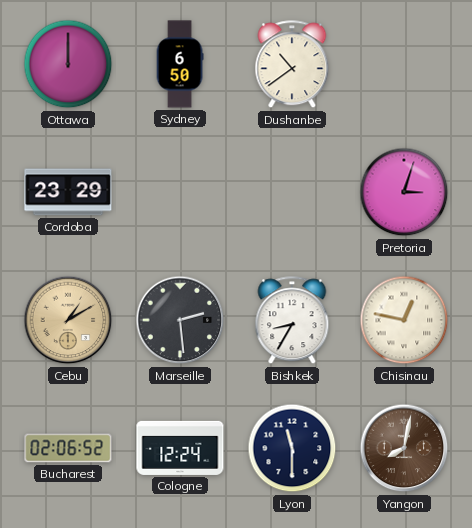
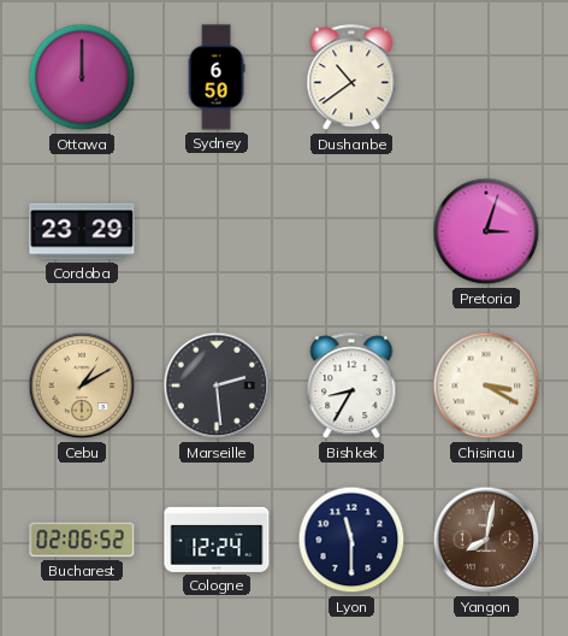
Chisinau: 12:47 -> 3:20
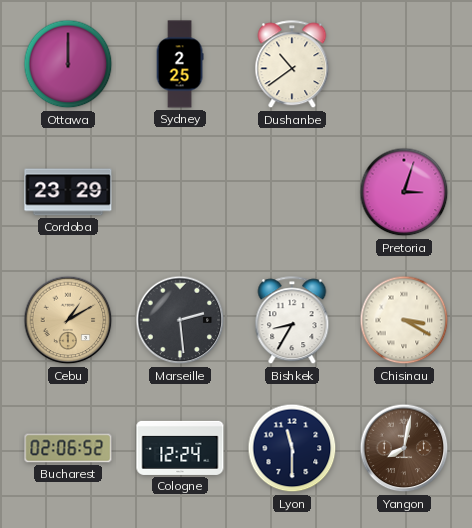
Sydney: 6:50 -> 2:25
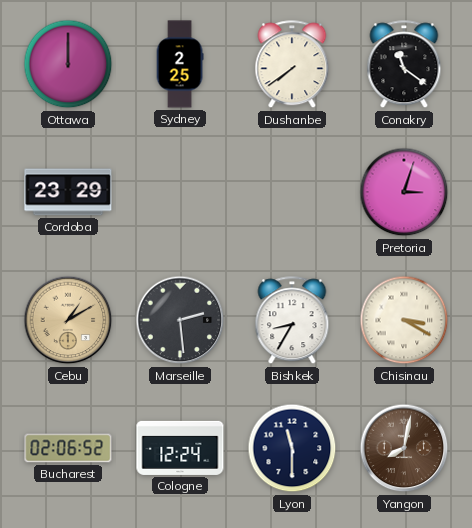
Dushanbe: 10:39 -> 7:39
Conakry: none -> 11:21
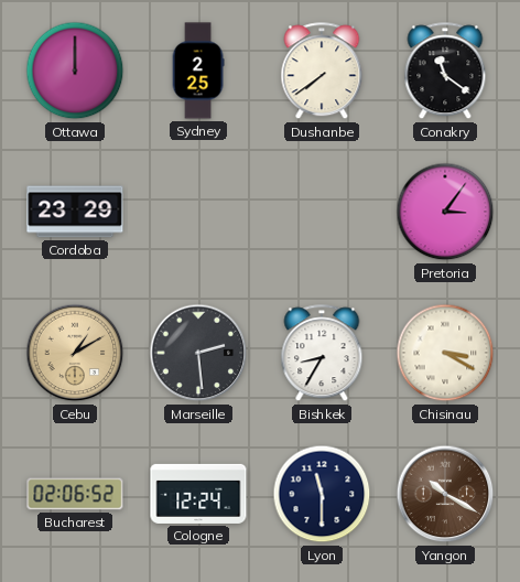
Pretoria: 3:03 -> 3:06
Yangon: 8:02 -> 10:20
